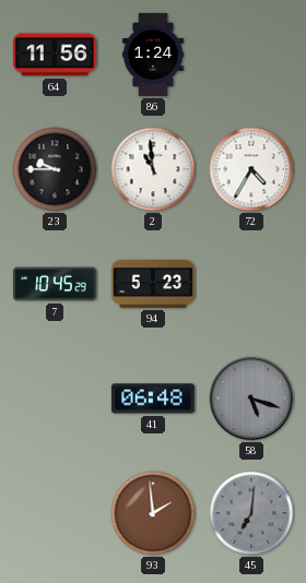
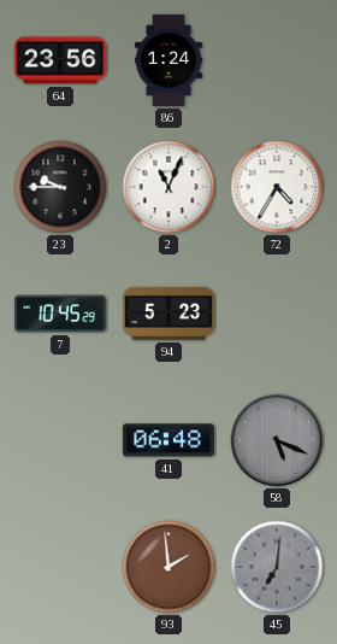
64: 11:56 -> 23:56
2: 10:59 -> 11:04
58: 5:18 -> 5:19
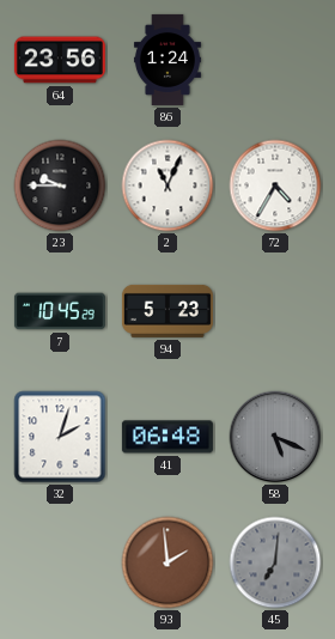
32: none -> 2:03
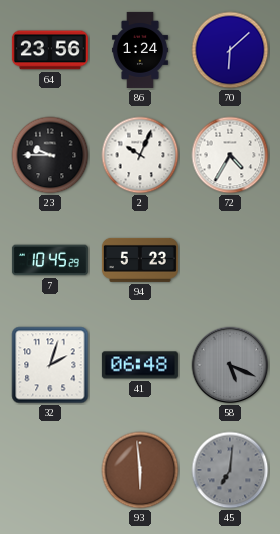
70: none -> 6:08
2: 11:04 -> 10:04
93: 1:59 -> 5:59
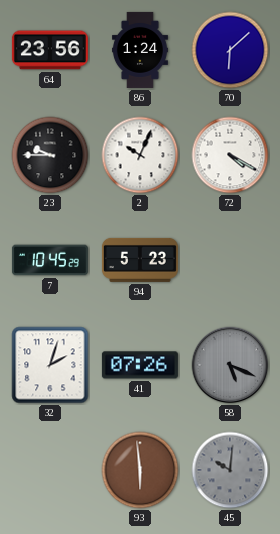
72: 4:35 -> 4:20
41: 06:48 -> 07:26
45: 7:01 -> 10:01
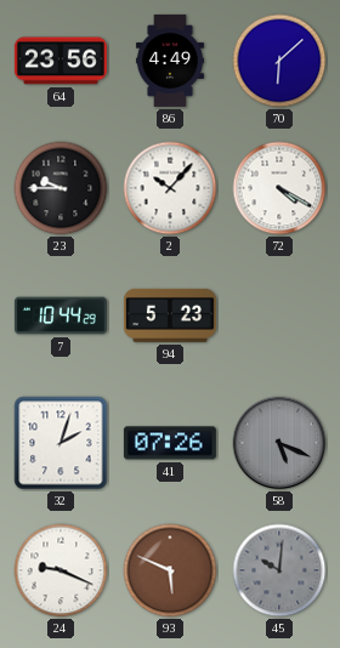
86: 1:24 -> 4:49
2: 10:04 -> 10:07
7: 10:45 -> 10:44
24: none -> 9:19
93: 5:59 -> 5:49
